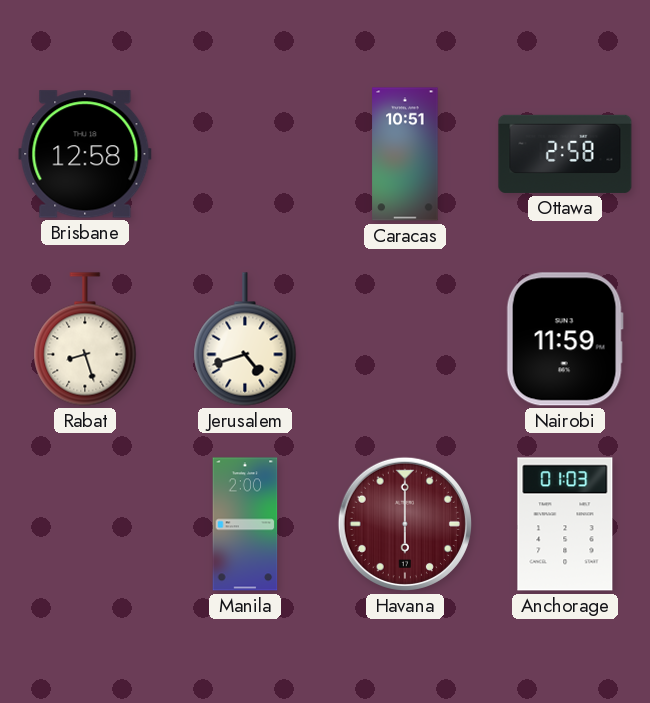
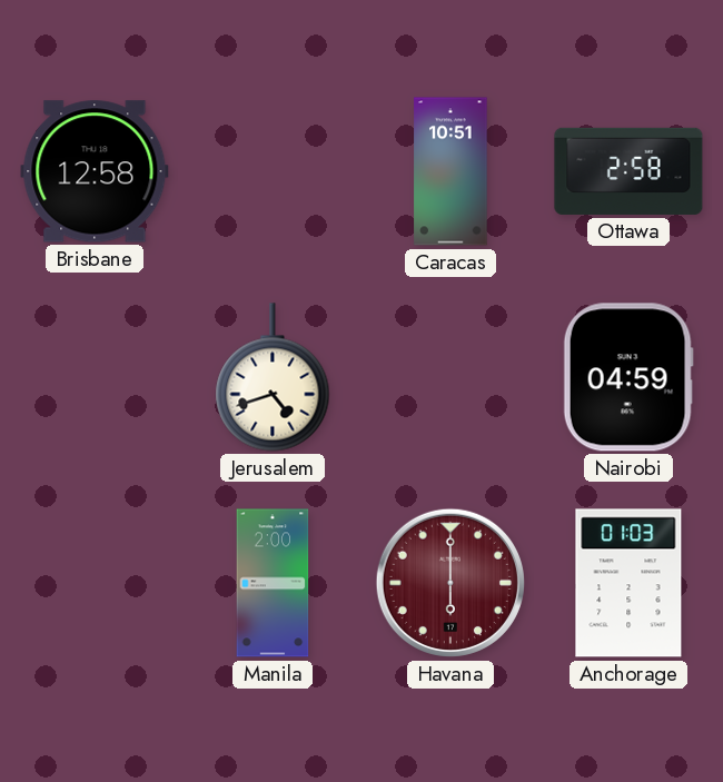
Rabat: 8:27 -> none
Nairobi: 11:59 -> 04:59
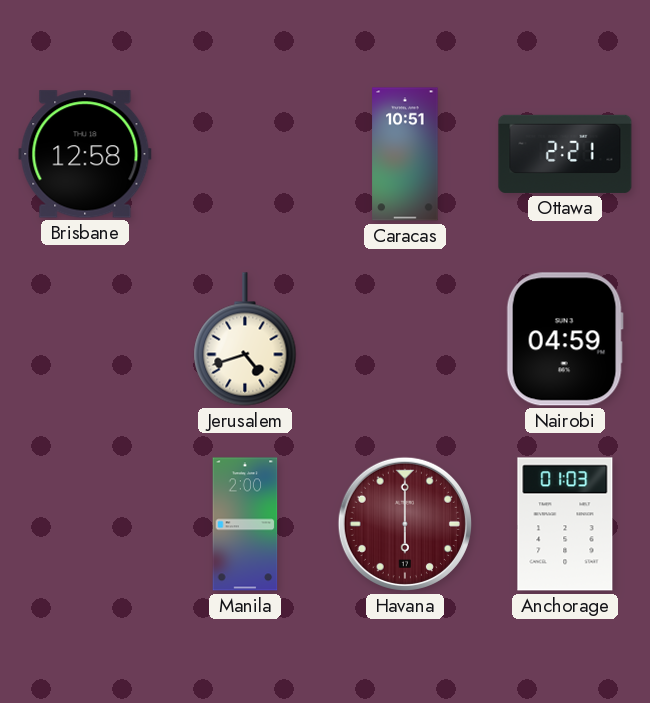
Ottawa: 2:58 -> 2:21
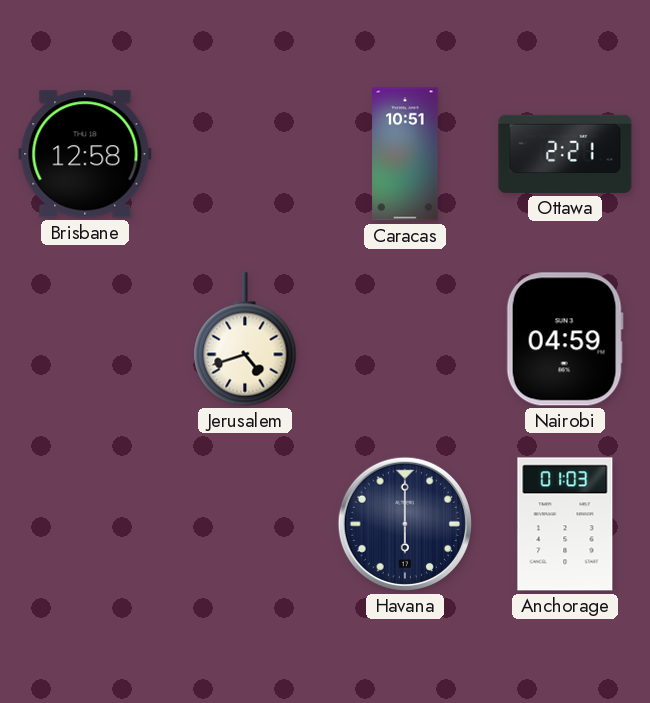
Manila: 2:00 -> none
Havana dial: burgundy -> navy
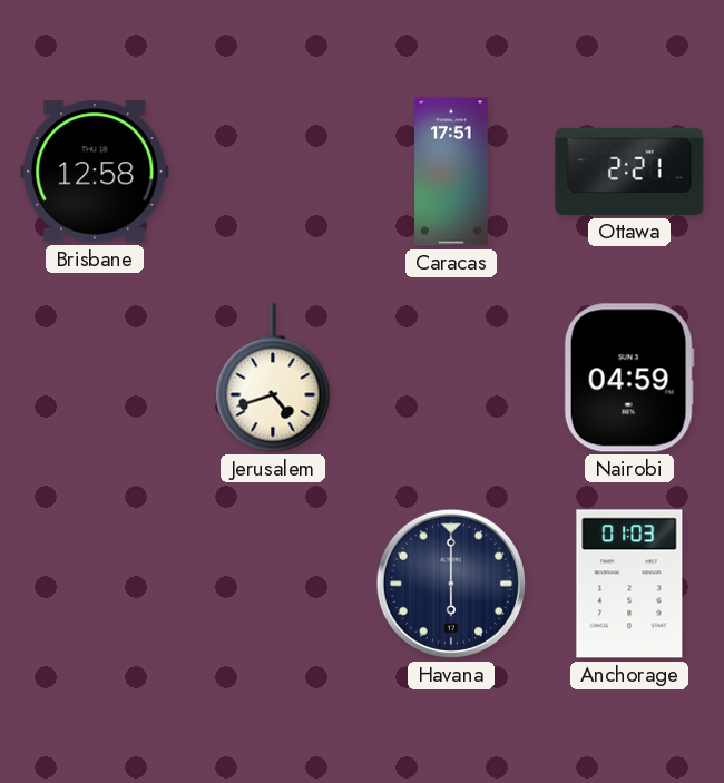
Caracas: 10:51 -> 17:51
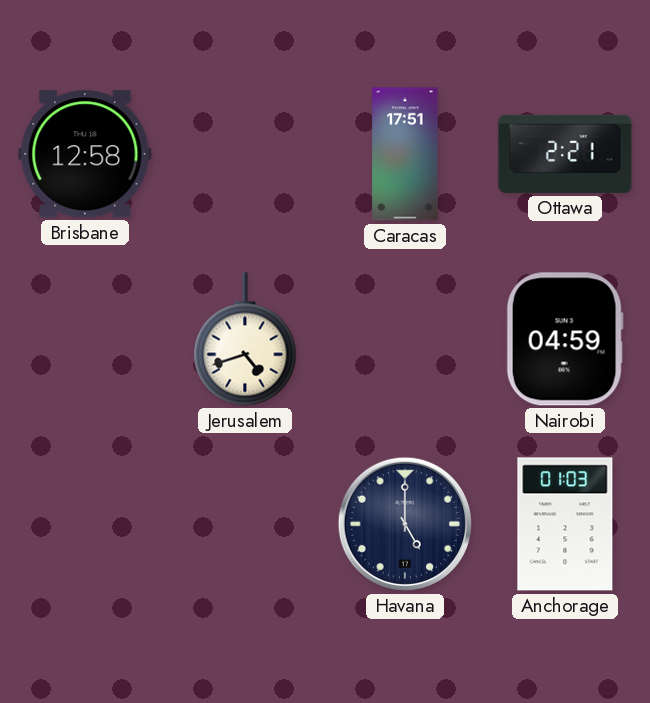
Havana: 6:00 -> 5:00
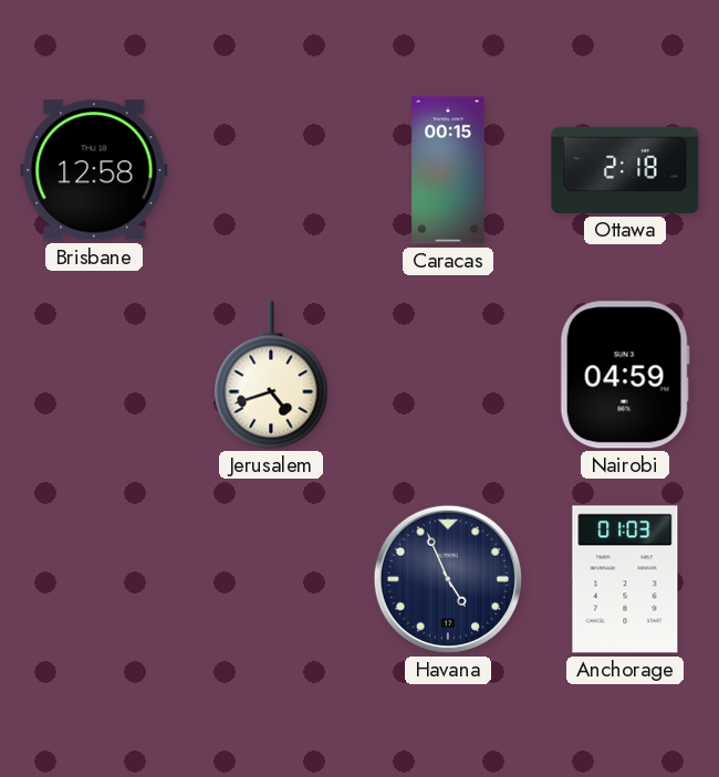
Caracas: 17:51 -> 00:15
Ottawa: 2:21 -> 2:18
Havana: 5:00 -> 4:56
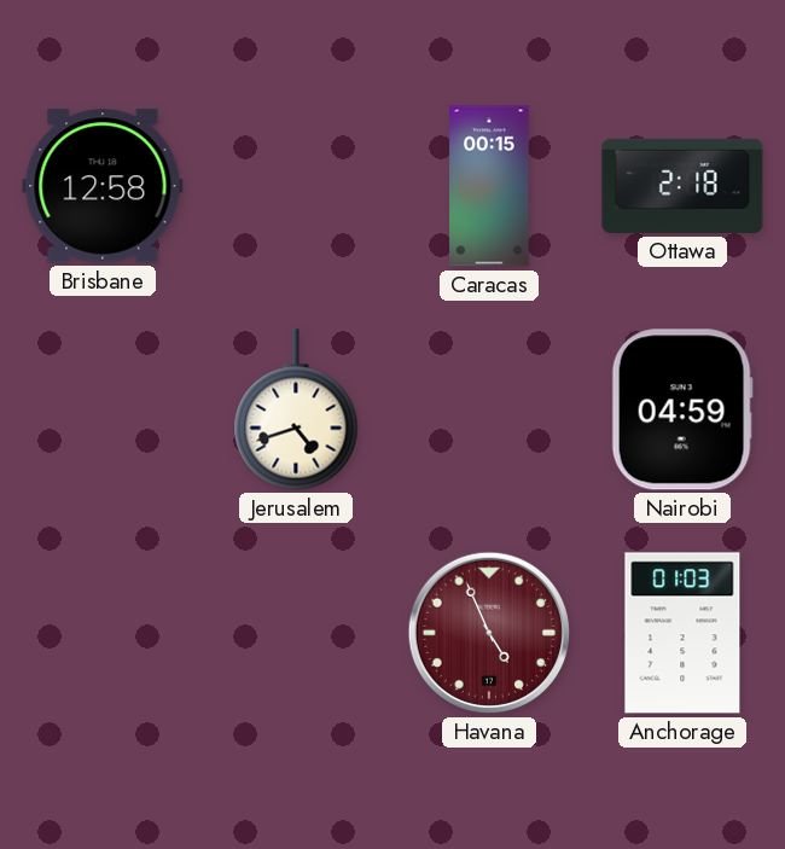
Havana dial: navy -> burgundy
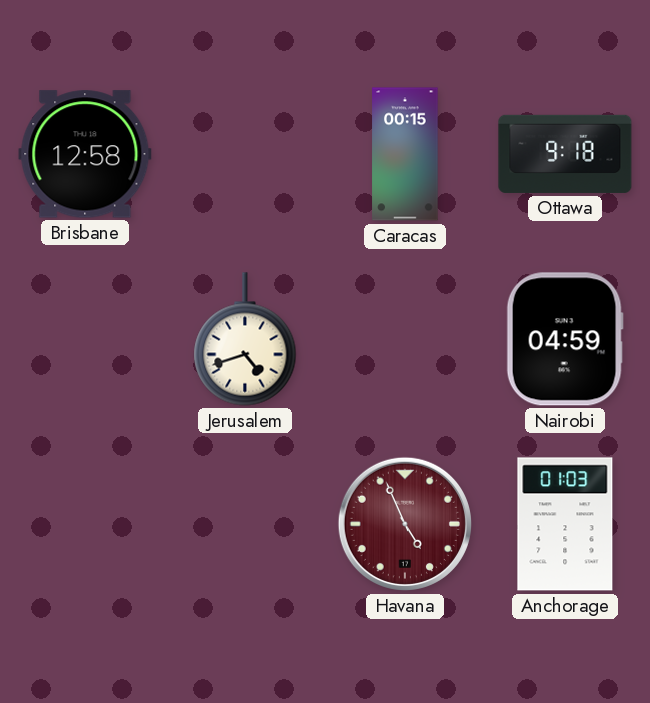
Ottawa: 2:18 -> 9:18
